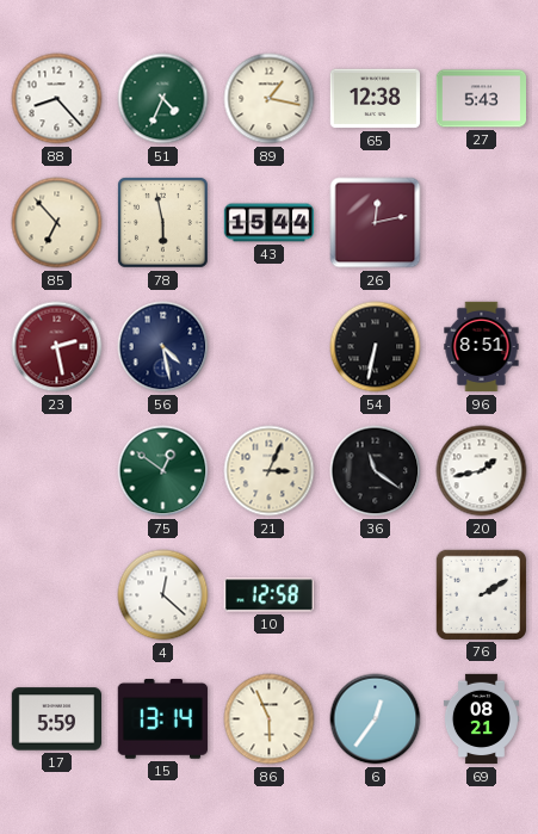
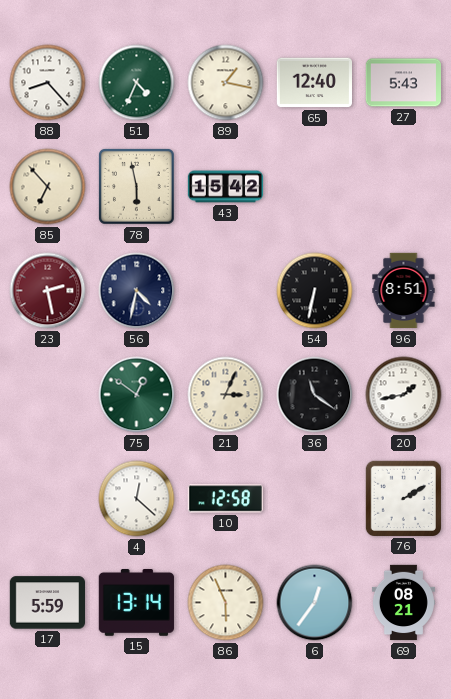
65: 12:38 -> 12:40
43: 15:44 -> 15:42
26: 12:13 -> none
56: 4:28 -> 4:32
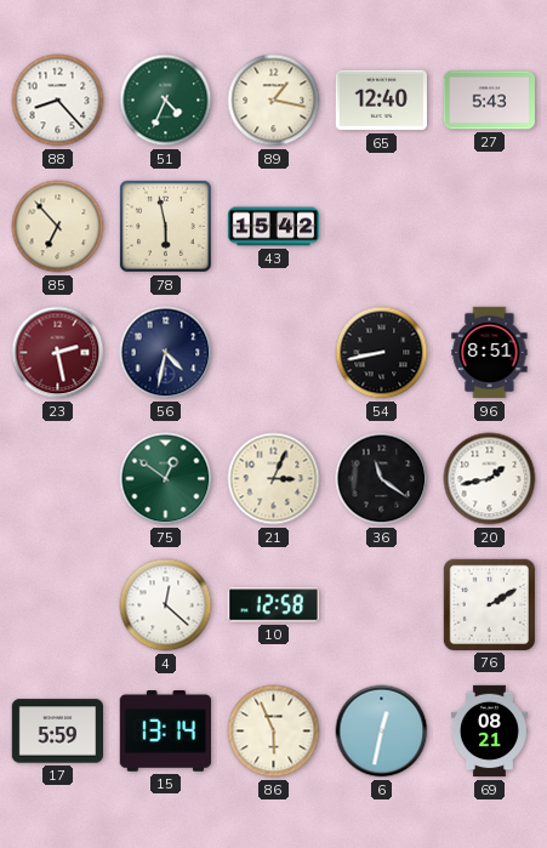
54: 6:32 -> 8:43
6: 12:36 -> 12:32
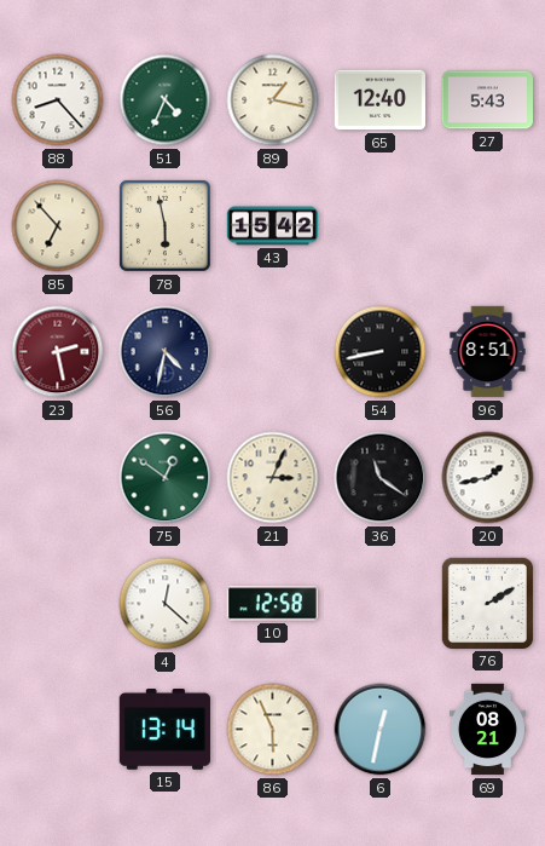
17: 5:59 -> none
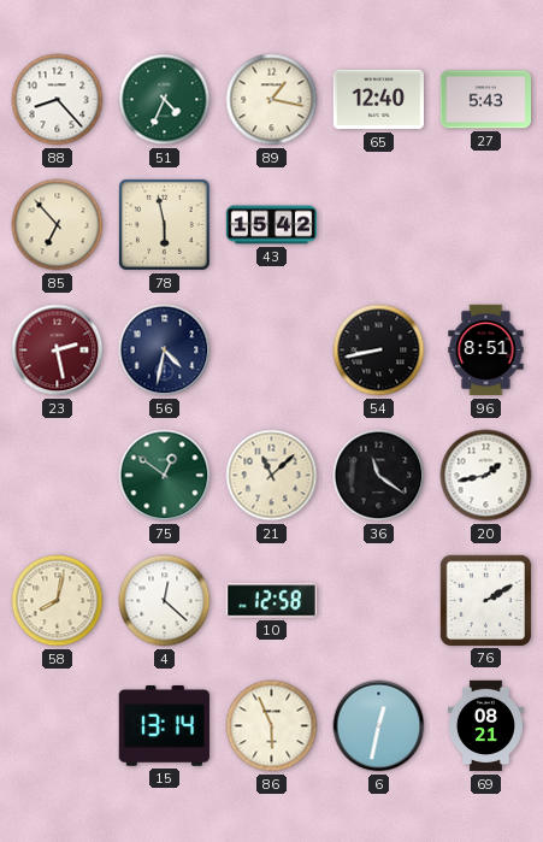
21: 3:04 -> 11:08
58: none -> 8:02
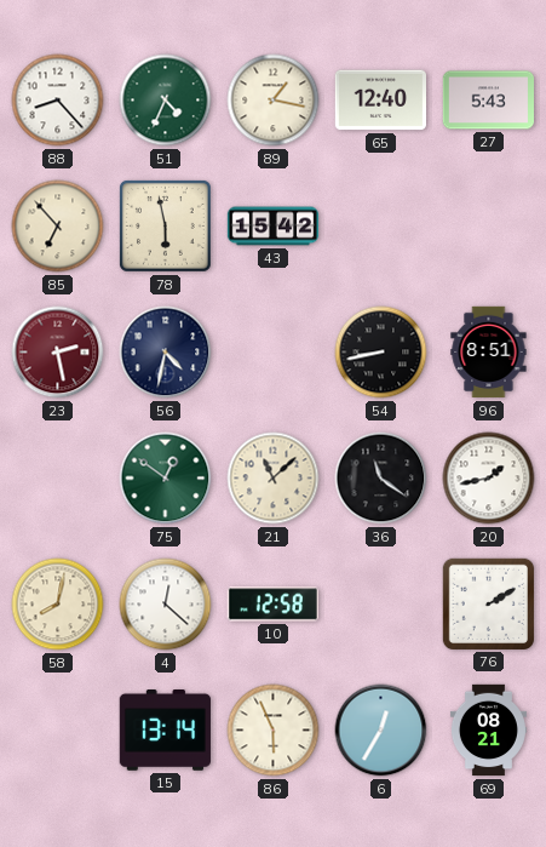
6: 12:32 -> 12:35
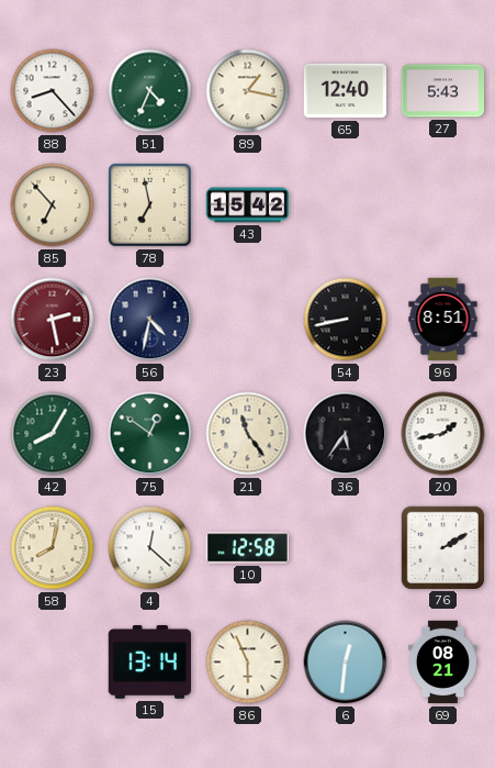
78: 5:58 -> 6:58
42: none -> 8:05
21: 11:08 -> 11:24
36: 11:21 -> 5:36
6: 12:35 -> 12:31
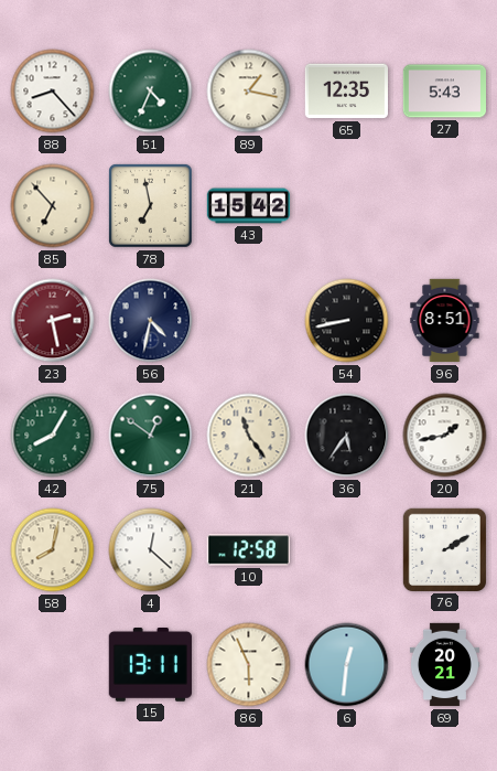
65: 12:40 -> 12:35
15: 13:14 -> 13:11
69: 08:21 -> 20:21
